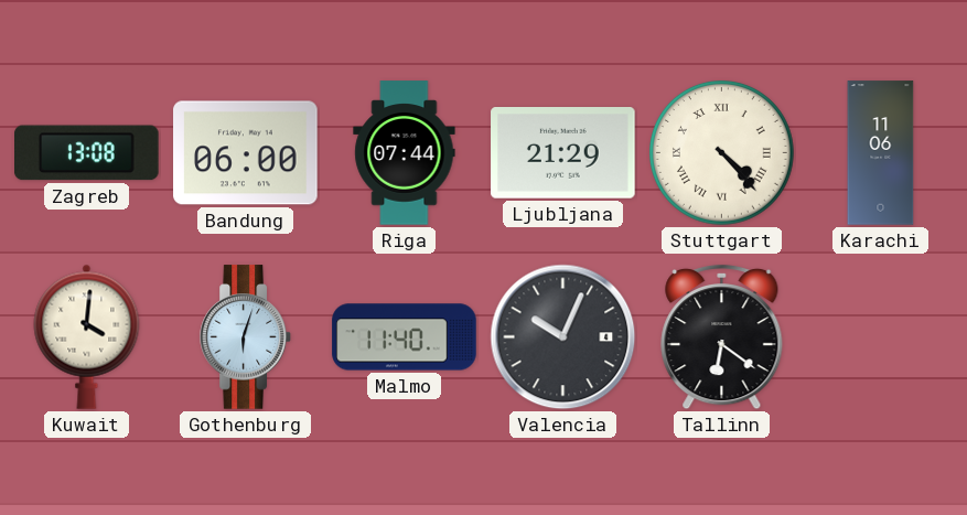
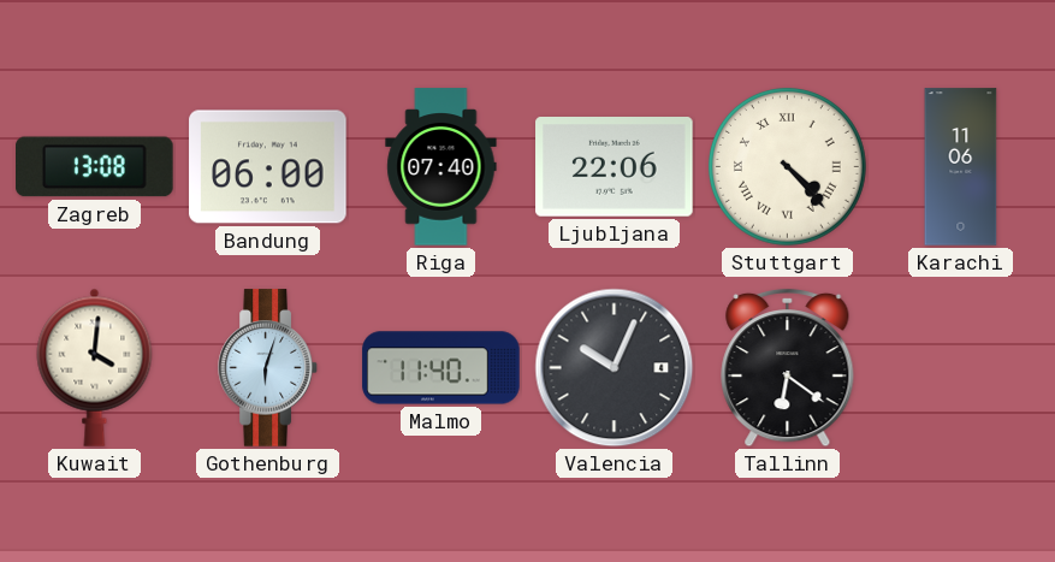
Riga: 07:44 -> 07:40
Ljubljana: 21:29 -> 22:06
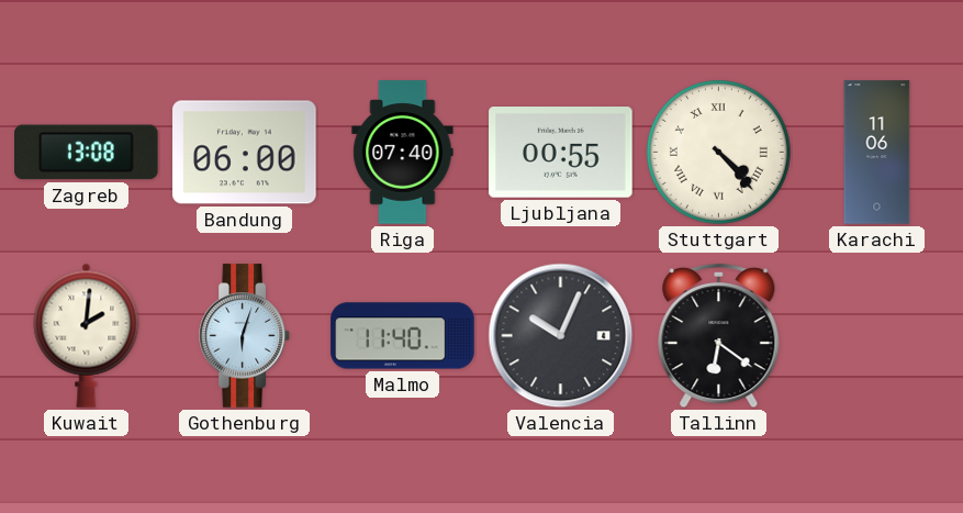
Ljubljana: 22:06 -> 00:55
Kuwait: 4:01 -> 2:01
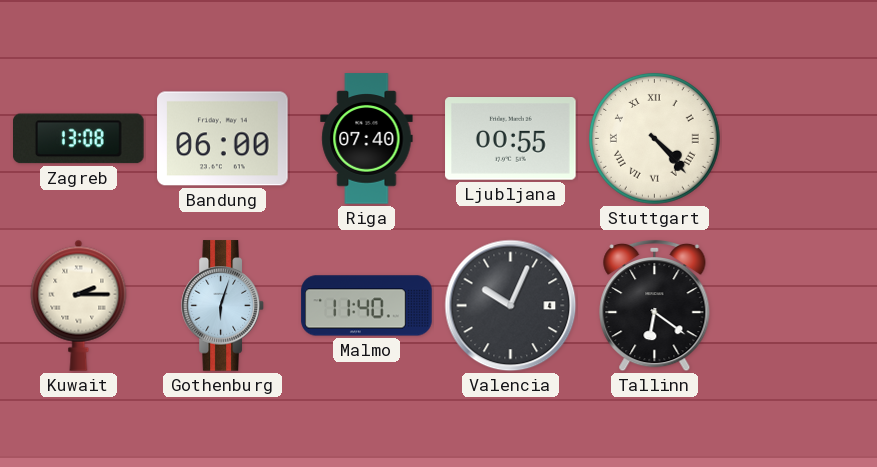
Karachi: 11:06 -> none
Kuwait: 2:01 -> 2:15
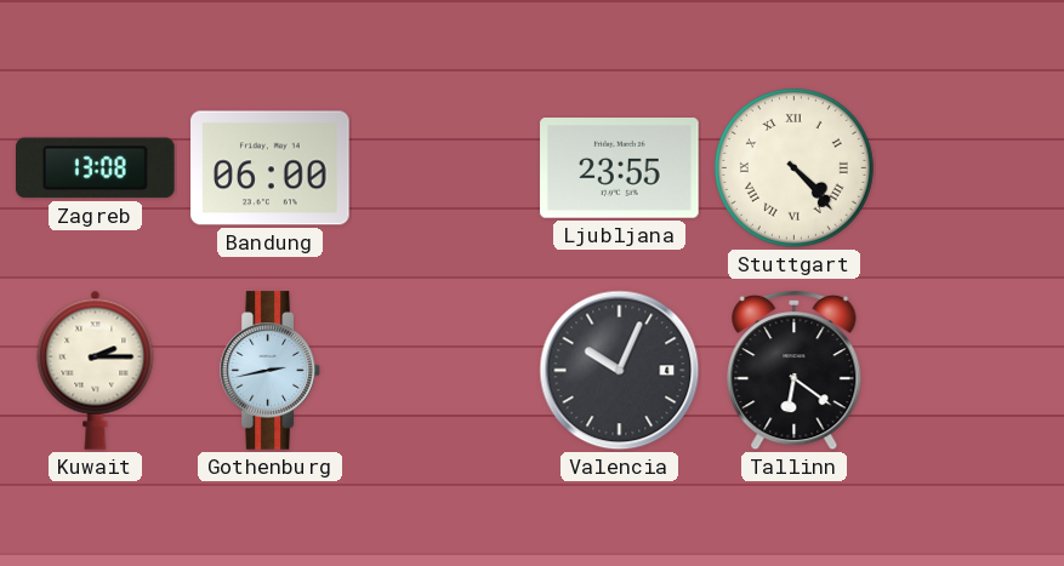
Riga: 07:40 -> none
Ljubljana: 00:55 -> 23:55
Gothenburg: 6:03 -> 2:43
Malmo: 11:40 -> none
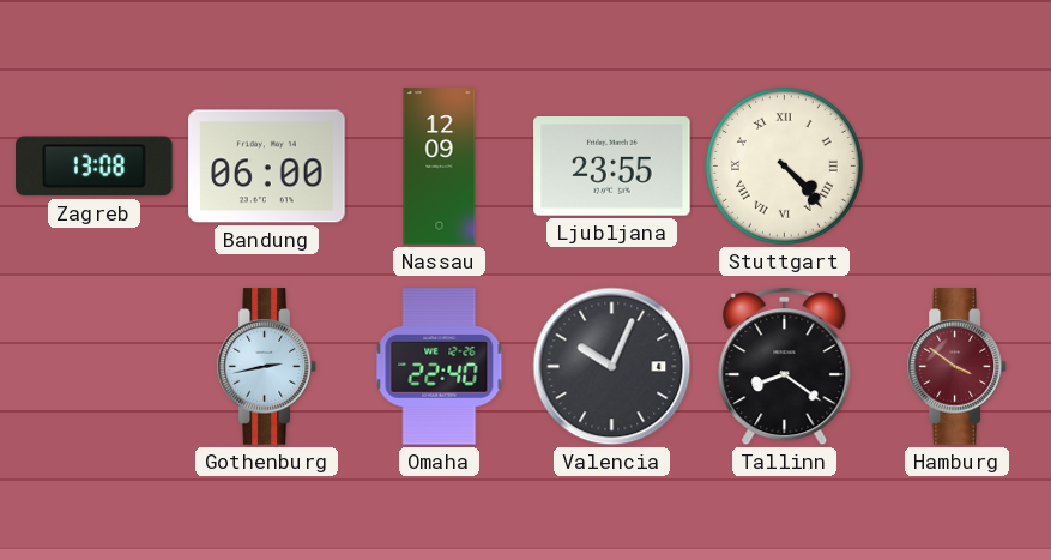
Nassau: none -> 12:09
Kuwait: 2:15 -> none
Omaha: none -> 22:40
Tallinn: 6:21 -> 8:21
Hamburg: none -> 3:51
